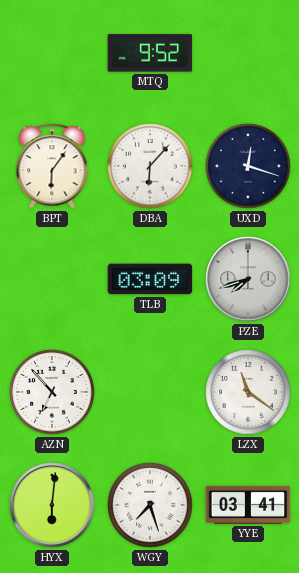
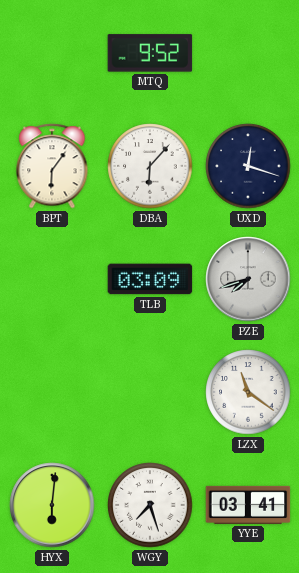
AZN: 6:53 -> none
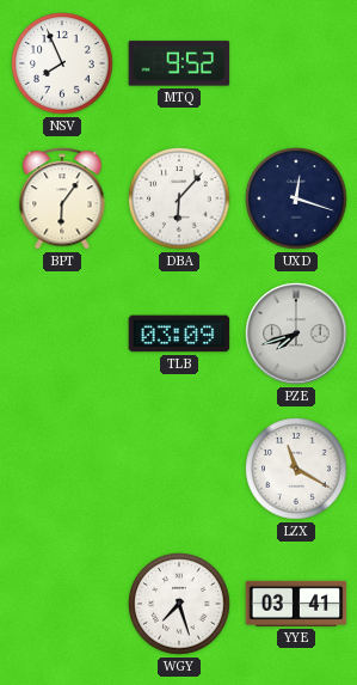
NSV: none -> 7:56
LZX: 11:21 -> 11:20
HYX: 6:01 -> none
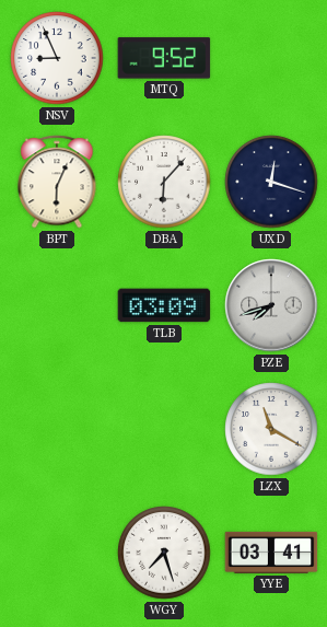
NSV: 7:56 -> 8:56
BPT: 6:06 -> 6:04
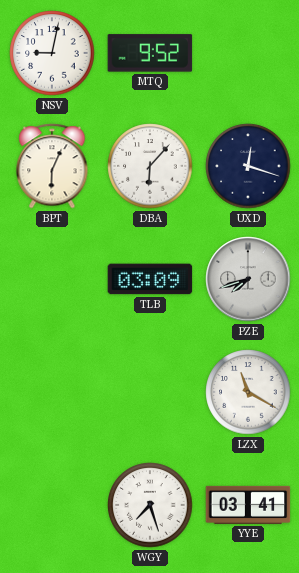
NSV: 8:56 -> 9:02
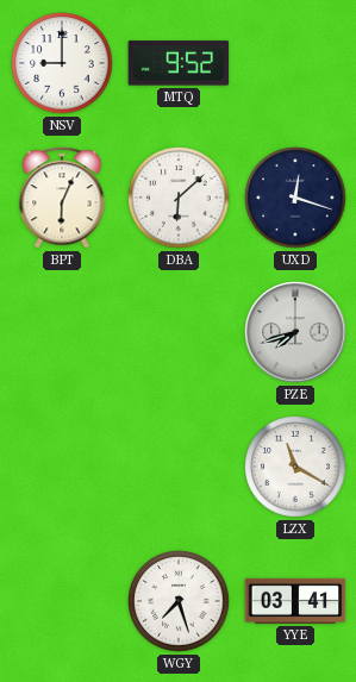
NSV: 9:02 -> 9:00
DBA: 6:07 -> 6:08
TLB: 03:09 -> none
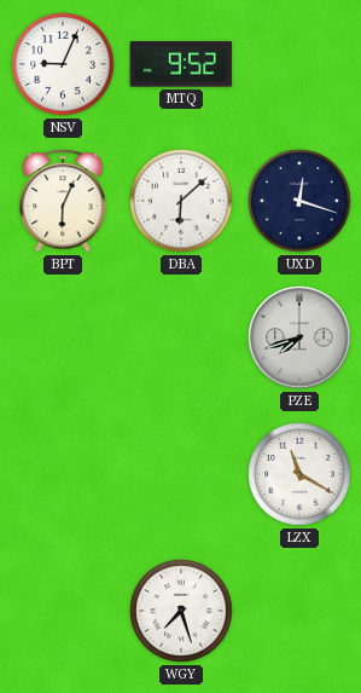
NSV: 9:00 -> 9:04
YYE: 03:41 -> none
